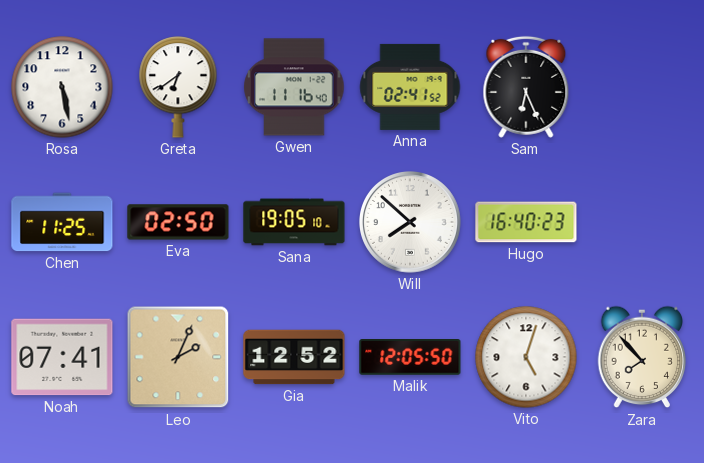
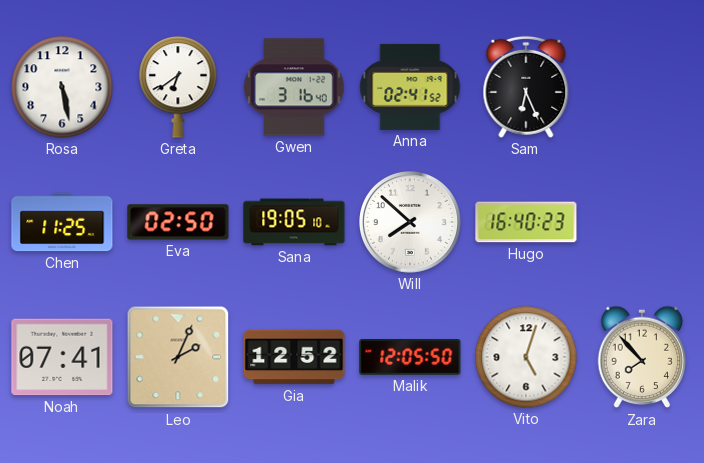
Gwen: 11:16 -> 3:16
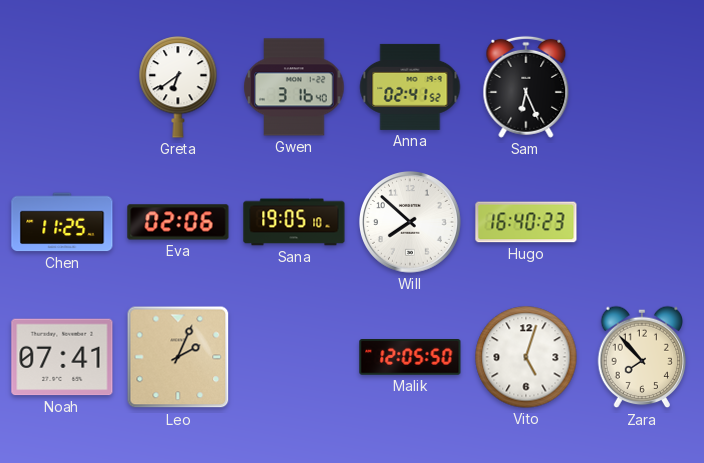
Rosa: 5:28 -> none
Eva: 02:50 -> 02:06
Gia: 12:52 -> none
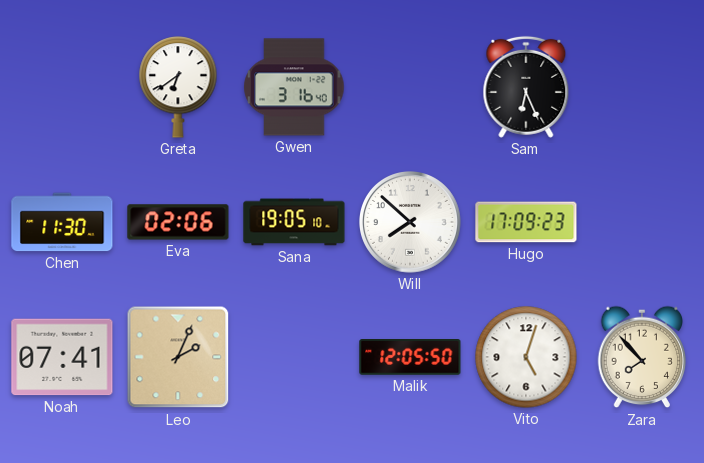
Anna: 02:41 -> none
Chen: 11:25 -> 11:30
Hugo: 16:40 -> 17:09
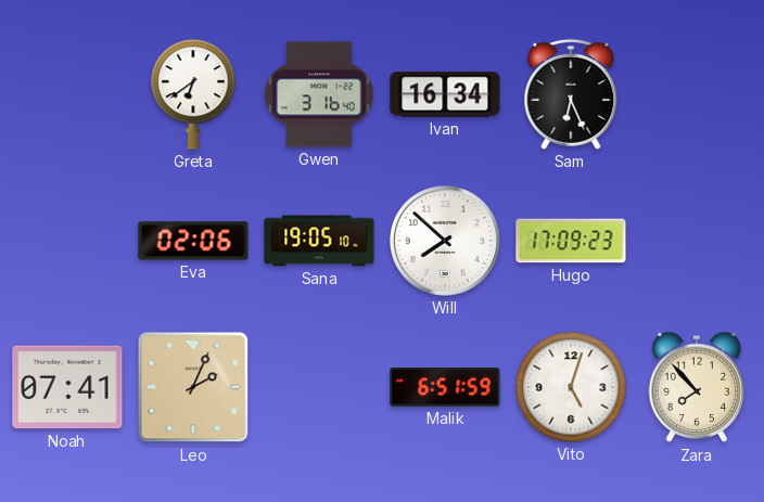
Ivan: none -> 16:34
Chen: 11:30 -> none
Malik: 12:05 -> 6:51
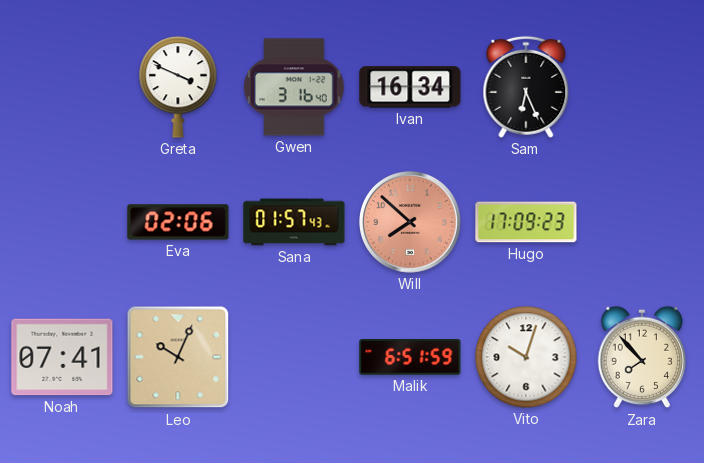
Greta: 6:39 -> 3:49
Sana: 19:05 -> 01:57
Will dial: white -> salmon
Leo: 2:04 -> 10:04
Vito: 5:03 -> 10:03
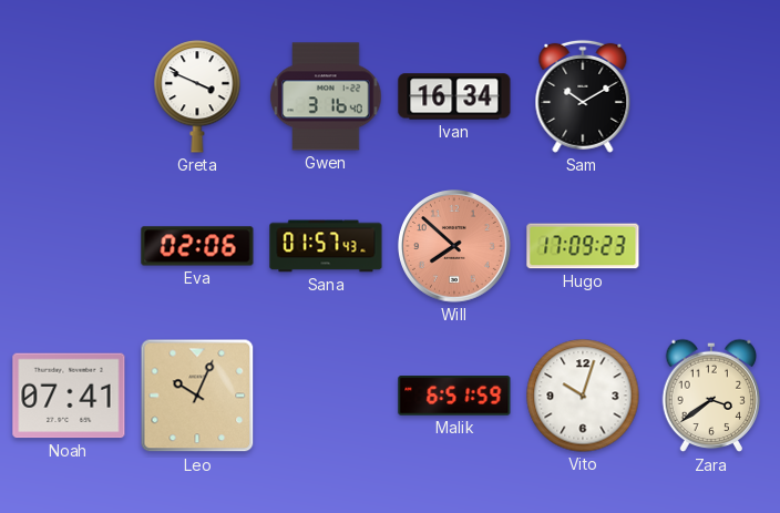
Sam: 6:26 -> 10:10
Zara: 7:53 -> 3:39
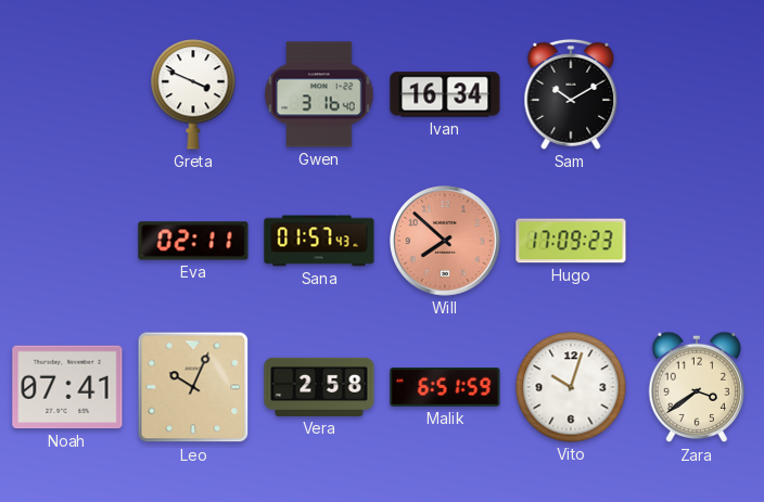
Eva: 02:06 -> 02:11
Vera: none -> 2:58
